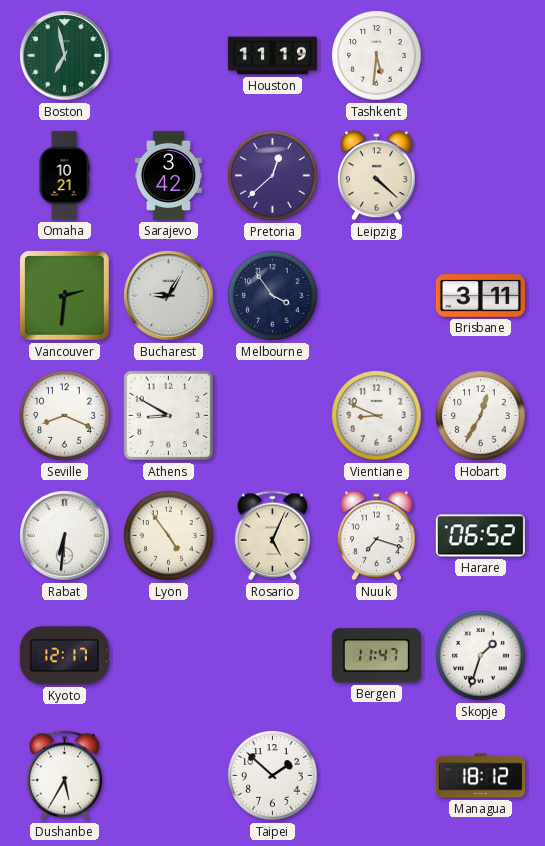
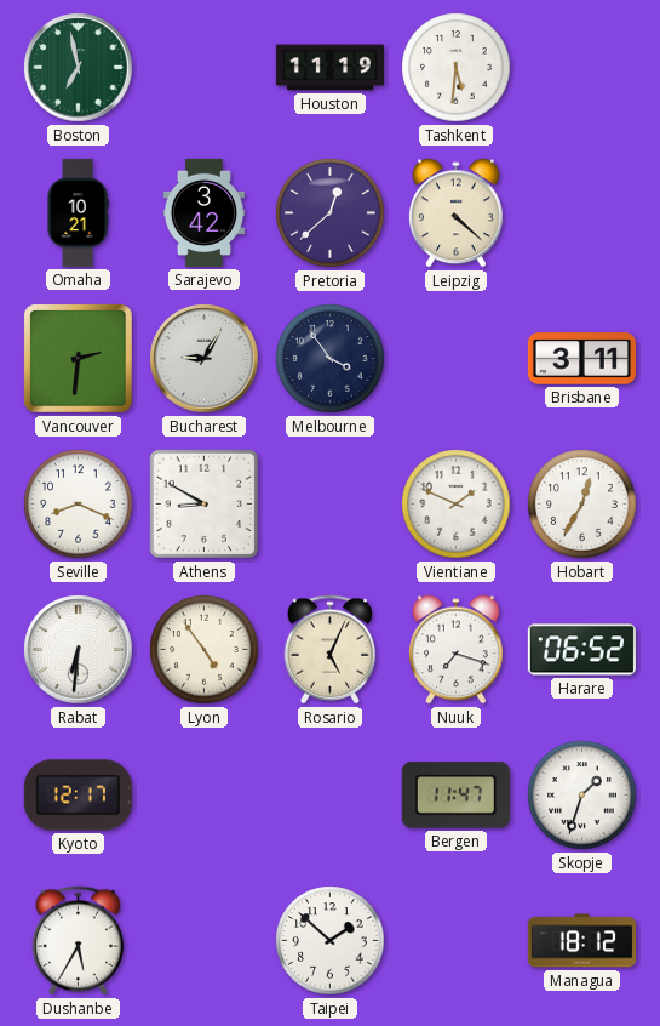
Vientiane: 8:49 -> 1:49
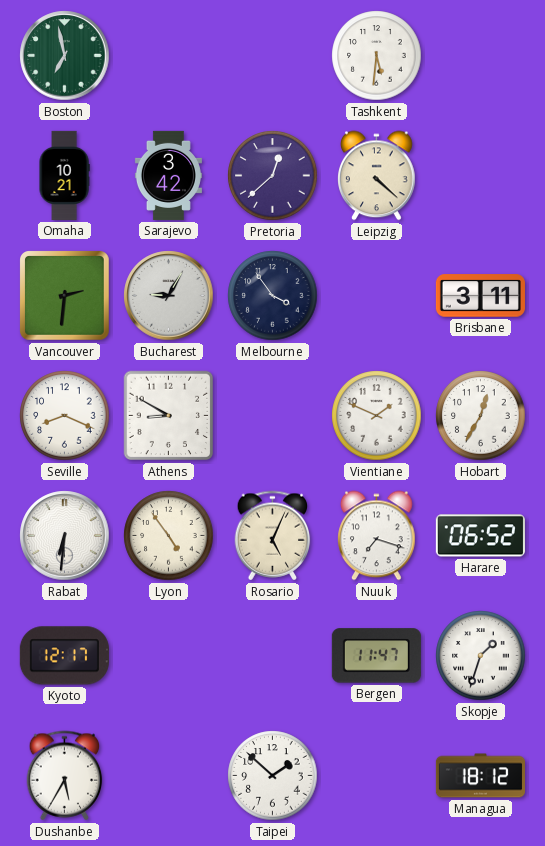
Houston: 11:19 -> none
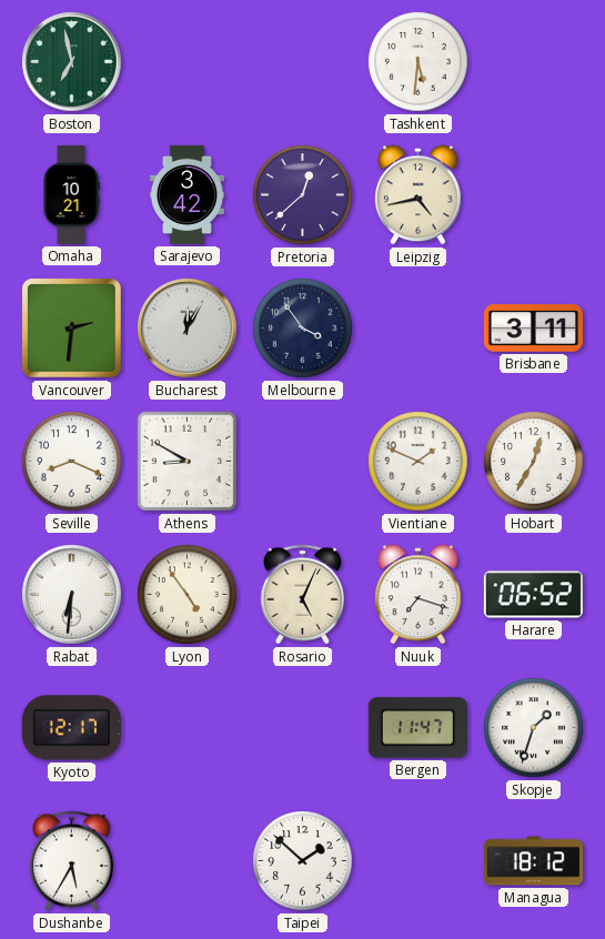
Leipzig: 4:22 -> 4:43
Bucharest: 9:05 -> 12:05
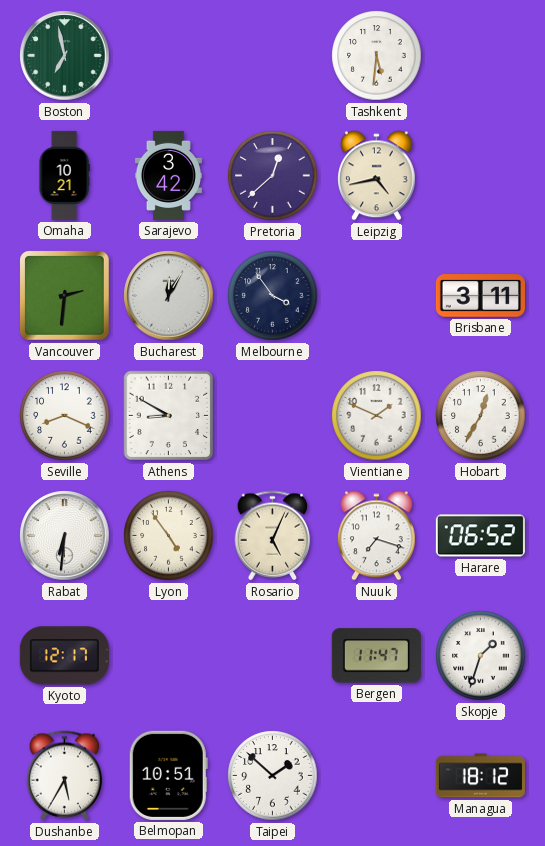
Belmopan: none -> 10:51
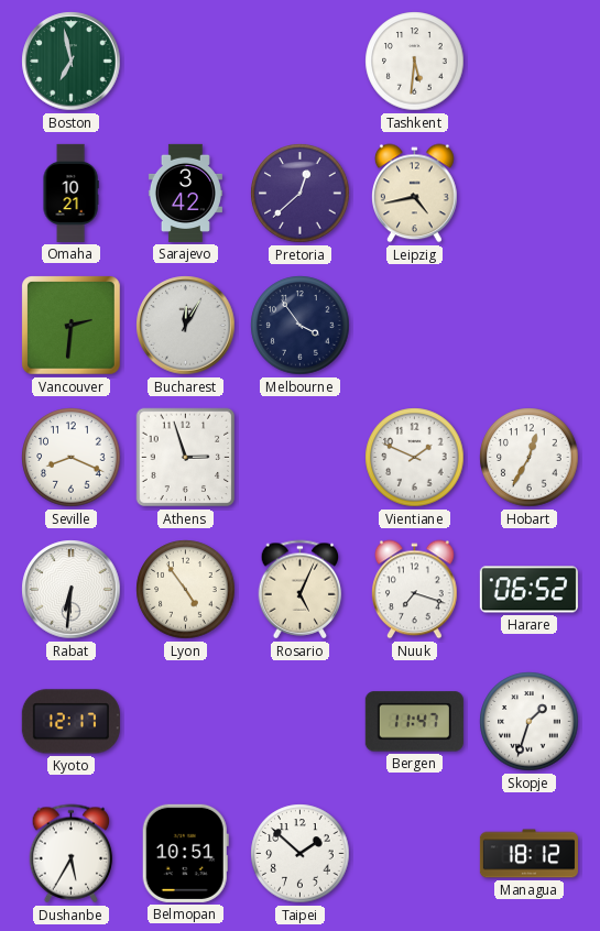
Brisbane: 3:11 -> none
Athens: 8:50 -> 2:57
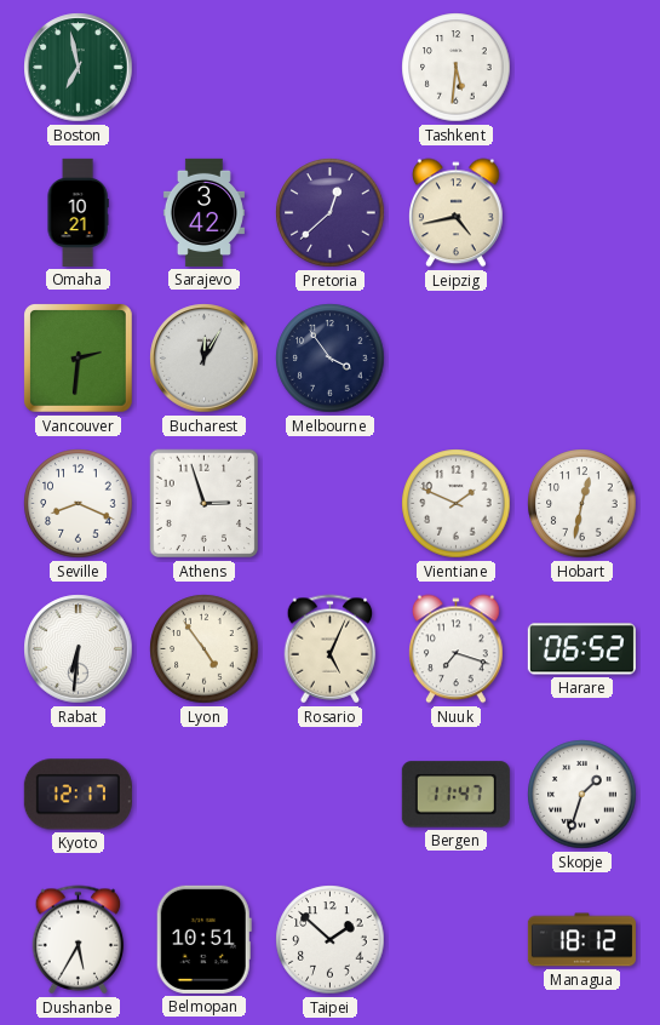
Hobart: 12:35 -> 12:32
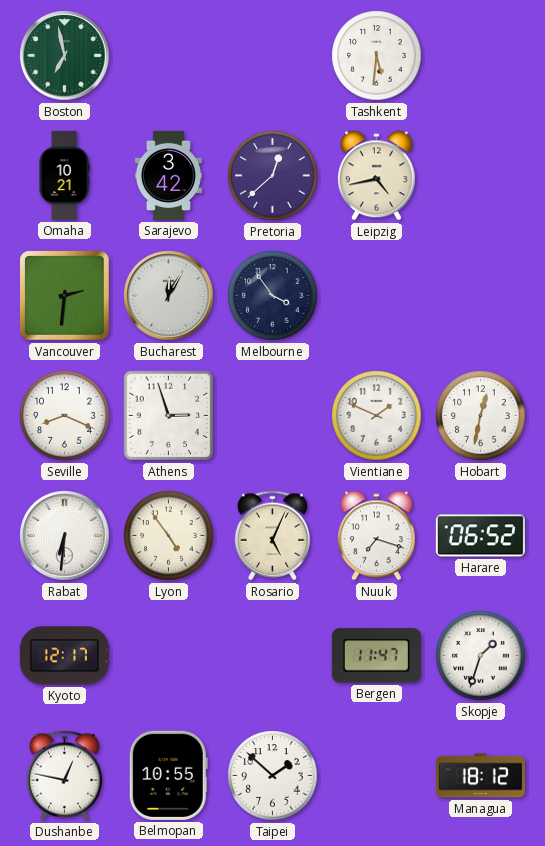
Dushanbe: 5:35 -> 12:47
Belmopan: 10:51 -> 10:55
